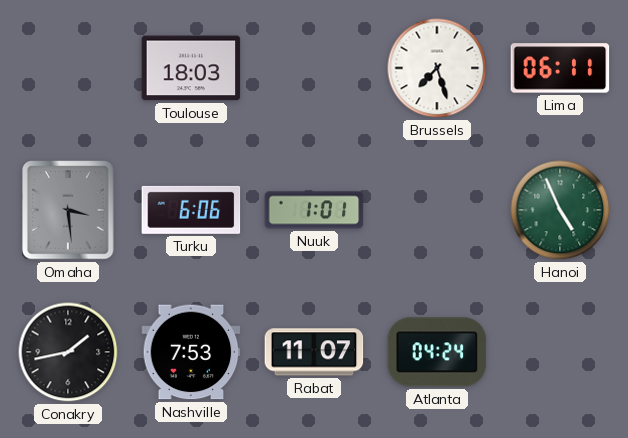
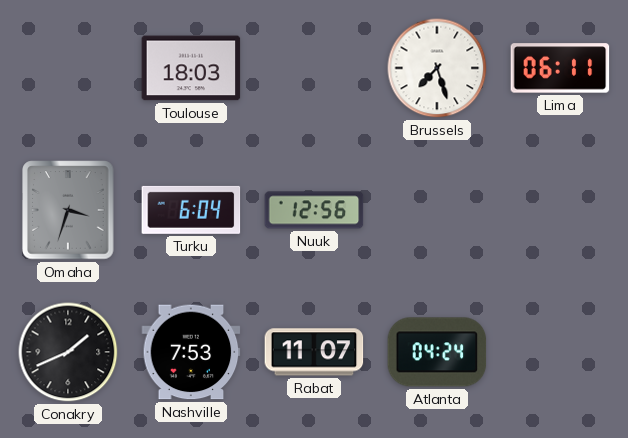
Omaha: 3:29 -> 3:33
Turku: 6:06 -> 6:04
Nuuk: 1:01 -> 12:56
Hanoi: 4:56 -> none
Conakry: 1:43 -> 1:41
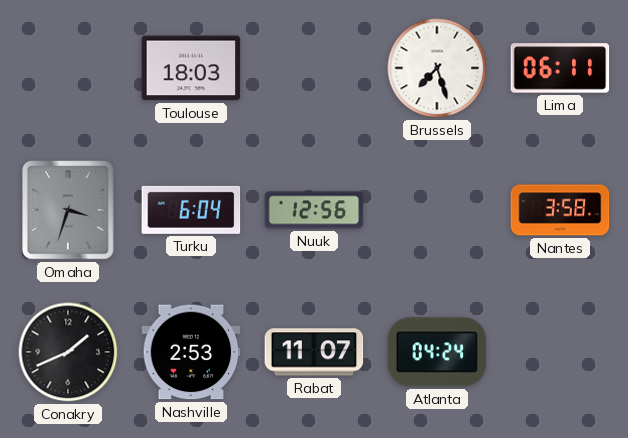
Nantes: none -> 3:58
Nashville: 7:53 -> 2:53
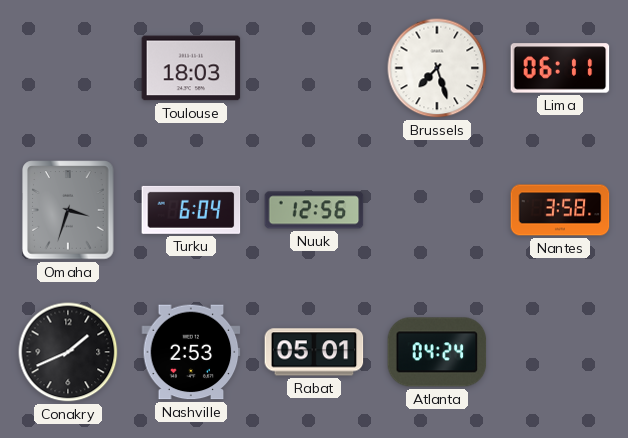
Rabat: 11:07 -> 05:01
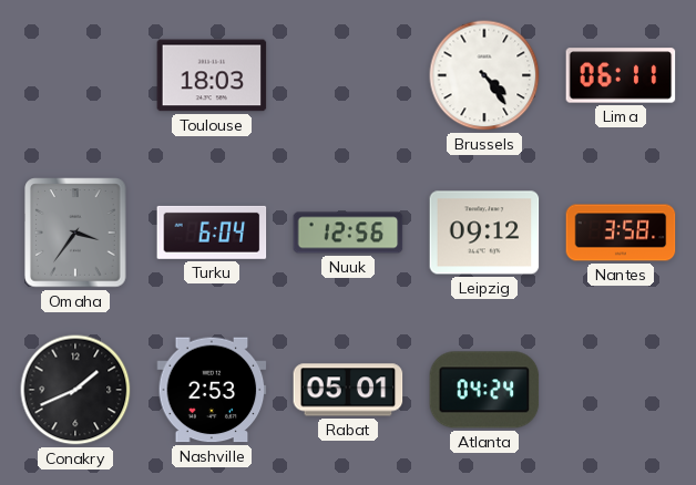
Brussels: 7:27 -> 4:24
Omaha: 3:33 -> 3:36
Leipzig: none -> 09:12
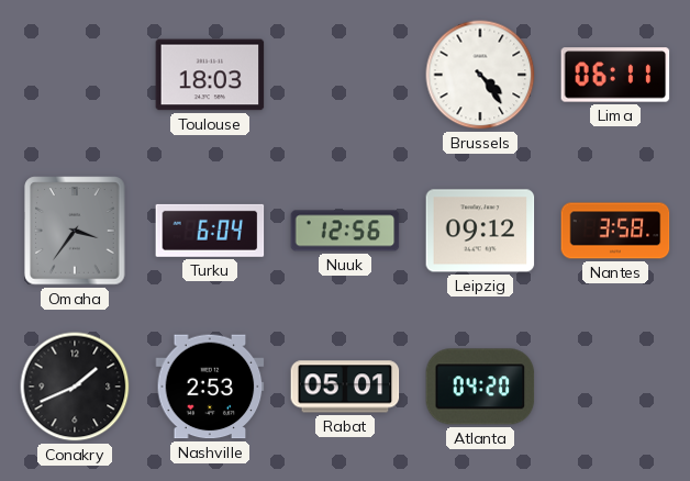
Atlanta: 04:24 -> 04:20
